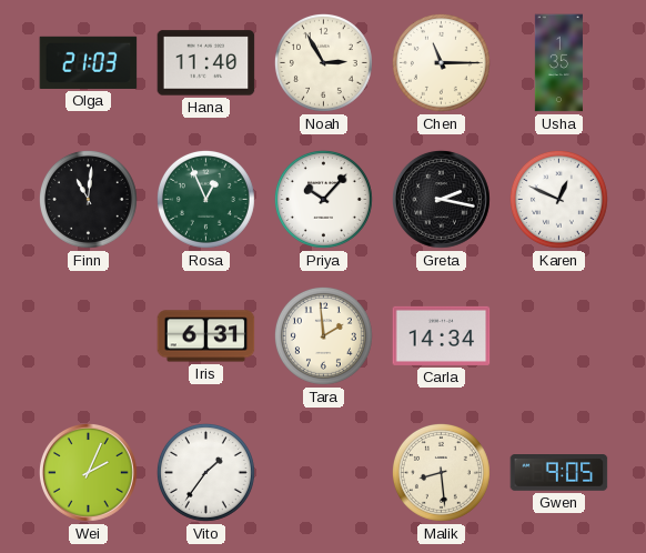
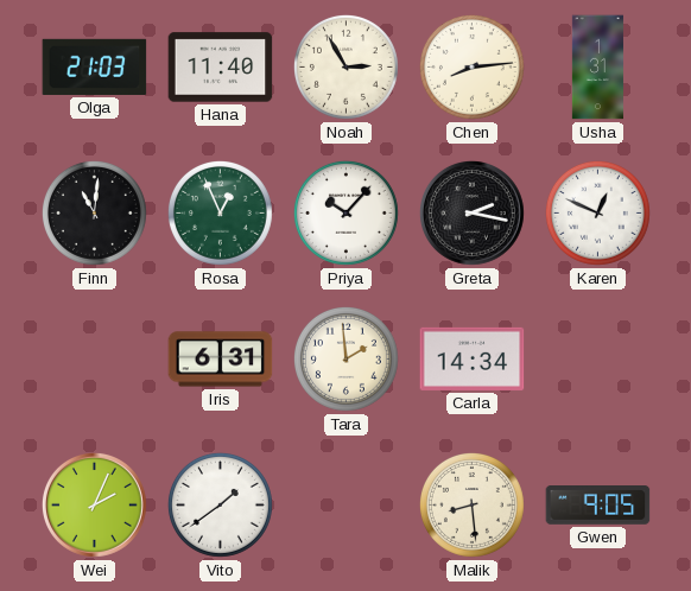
Chen: 11:15 -> 8:14
Usha: 1:35 -> 1:31
Vito: 1:36 -> 1:39
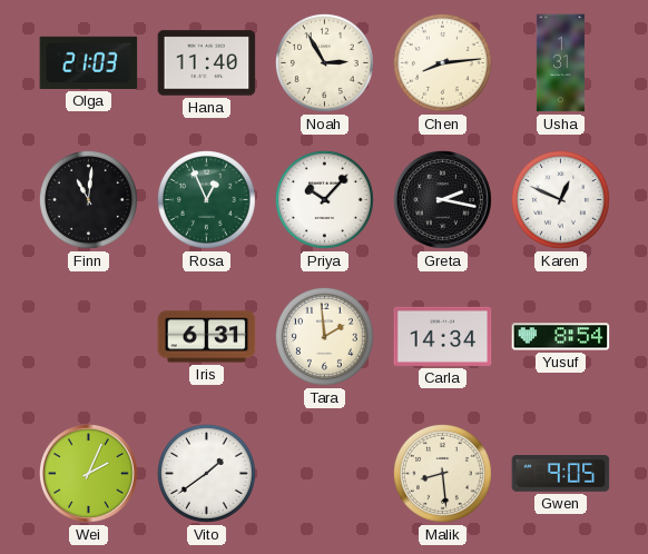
Yusuf: none -> 8:54
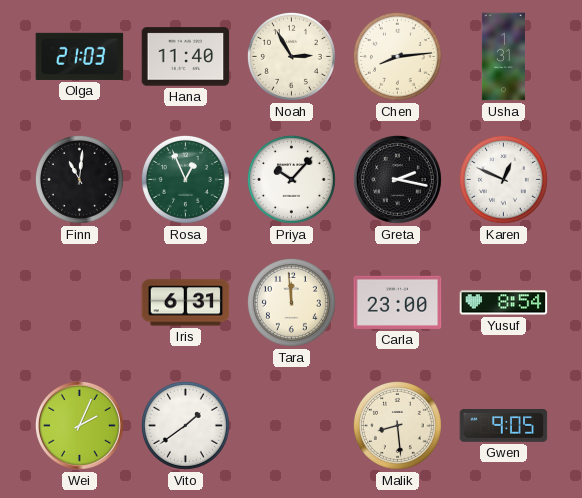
Tara: 1:59 -> 11:59
Carla: 14:34 -> 23:00
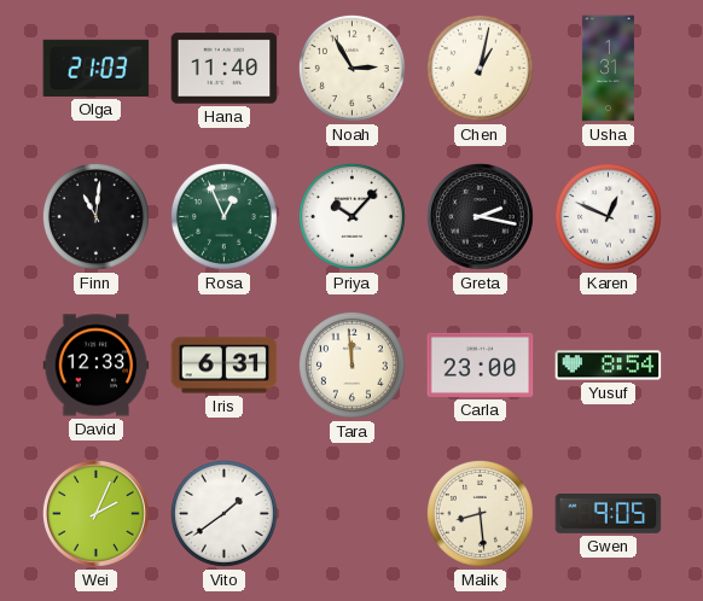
Chen: 8:14 -> 1:02
David: none -> 12:33
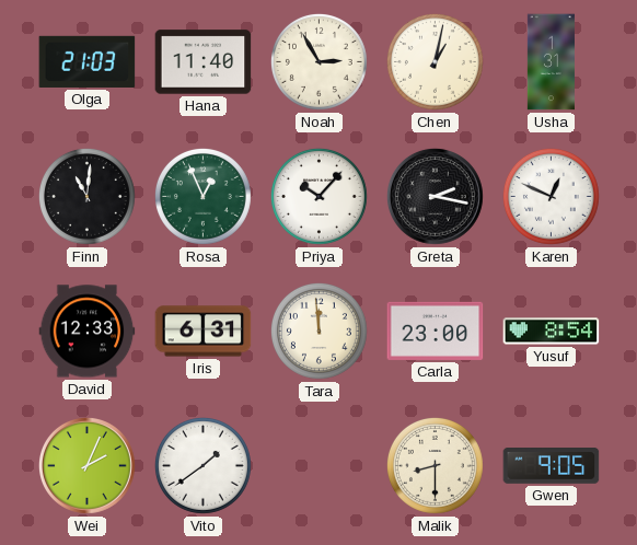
Malik: 8:29 -> 8:30
